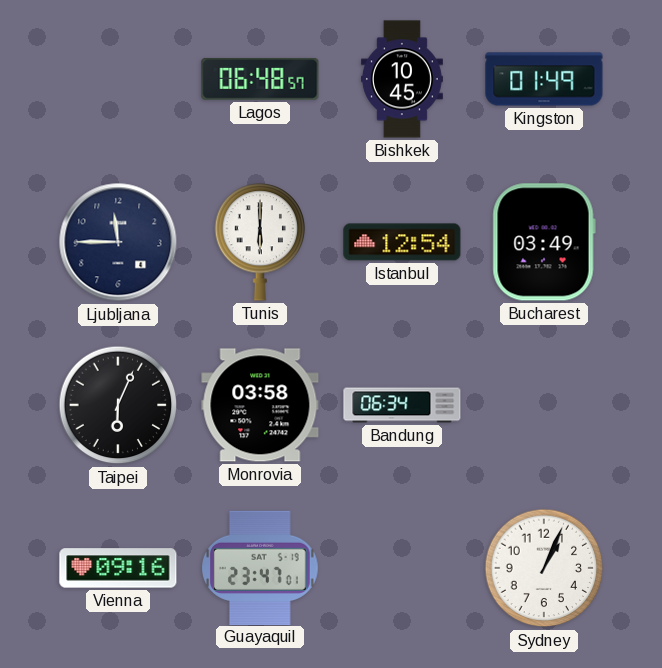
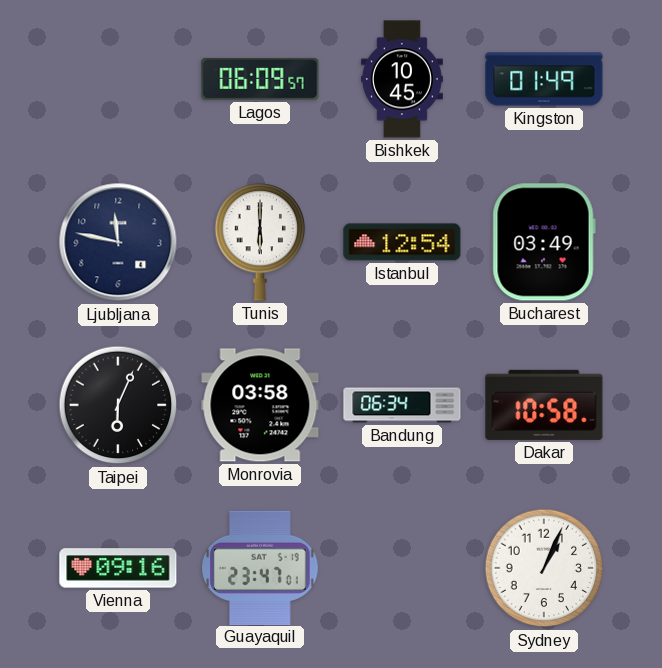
Lagos: 06:48 -> 06:09
Ljubljana: 11:45 -> 11:47
Dakar: none -> 10:58
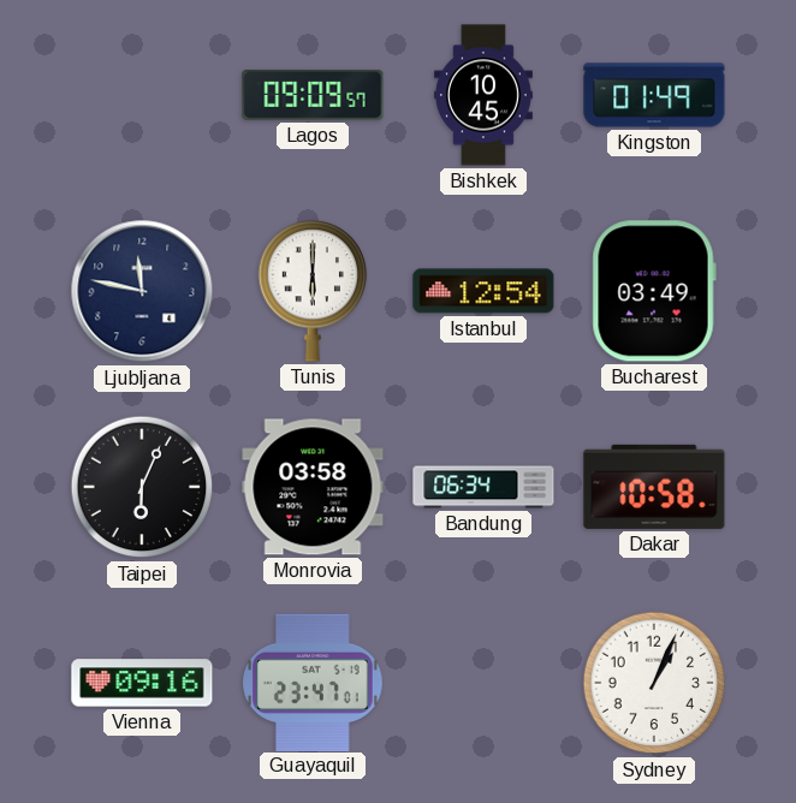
Lagos: 06:09 -> 09:09
